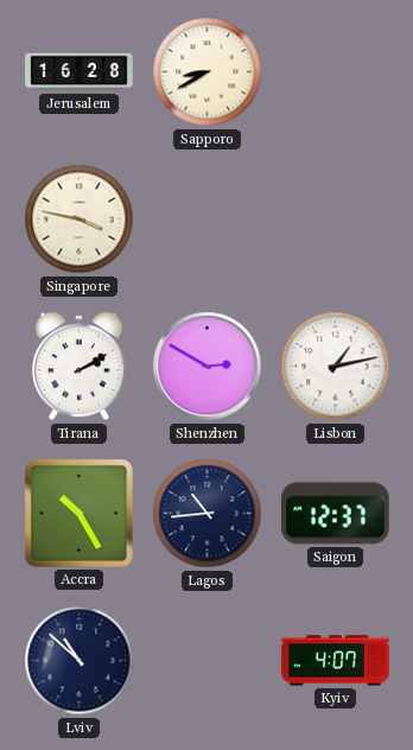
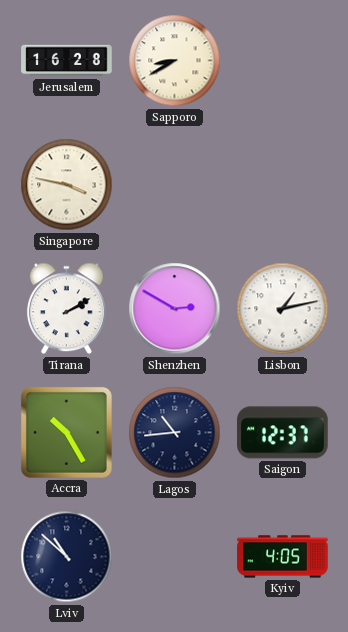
Kyiv: 4:07 -> 4:05
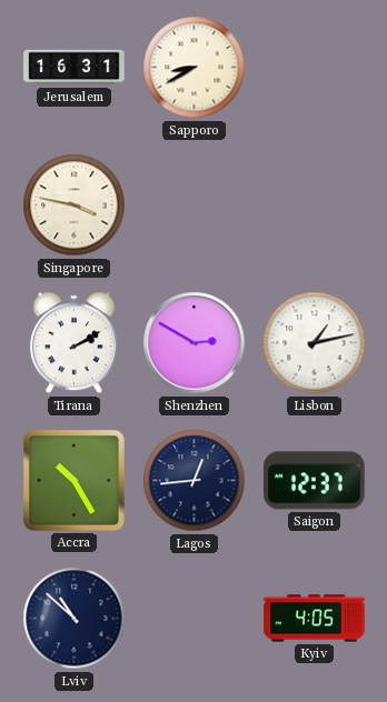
Jerusalem: 16:28 -> 16:31
Lagos: 10:44 -> 12:44
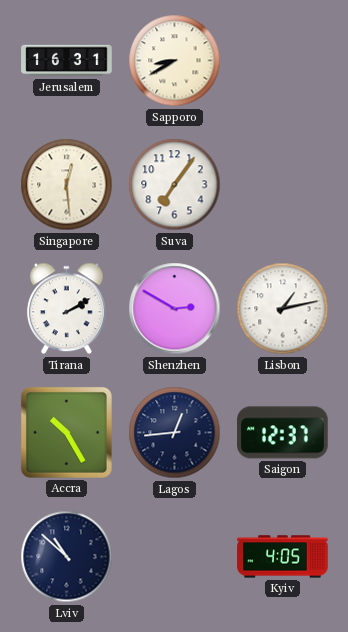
Singapore: 3:47 -> 12:29
Suva: none -> 7:06
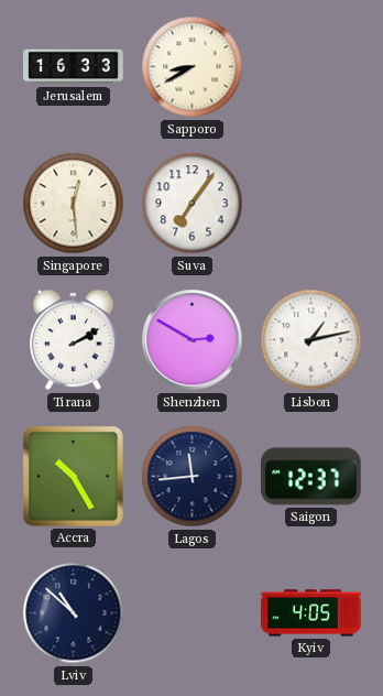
Jerusalem: 16:31 -> 16:33
Lagos: 12:44 -> 11:44
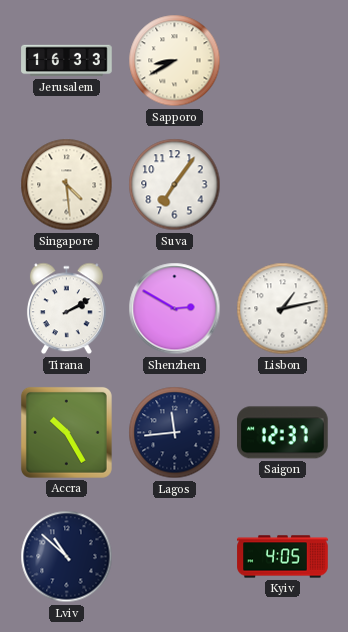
Singapore: 12:29 -> 4:29
